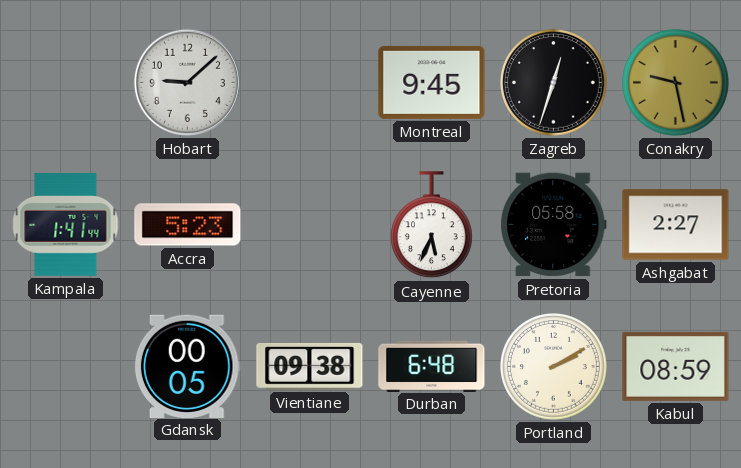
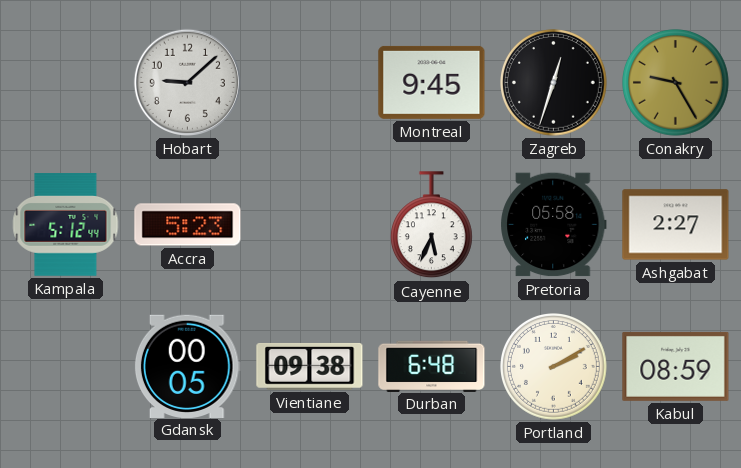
Conakry: 9:28 -> 9:25
Kampala: 1:41 -> 5:12
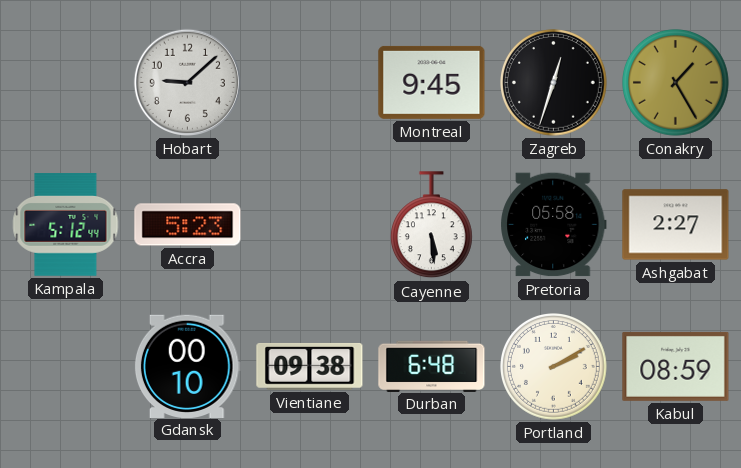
Conakry: 9:25 -> 1:25
Cayenne: 5:34 -> 5:29
Gdansk: 00:05 -> 00:10
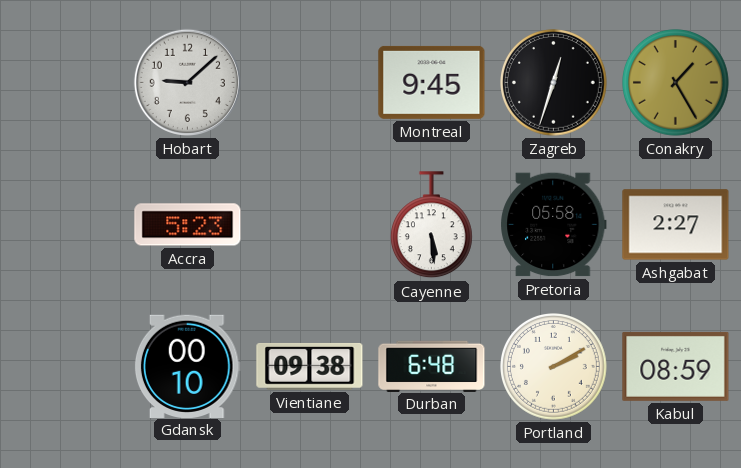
Kampala: 5:12 -> none
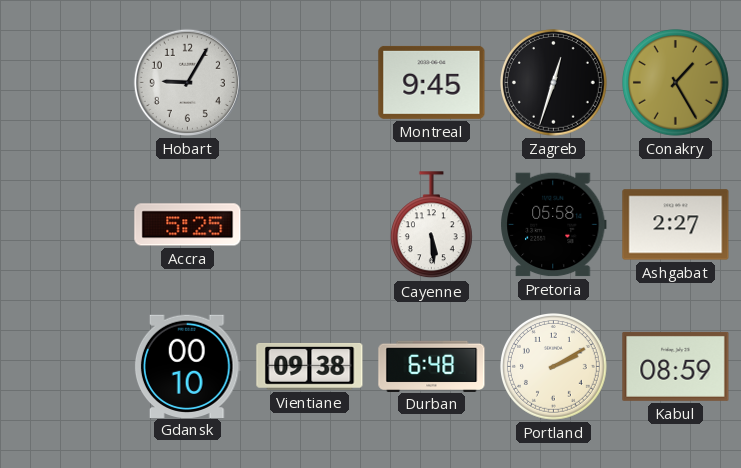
Hobart: 9:08 -> 9:05
Accra: 5:23 -> 5:25
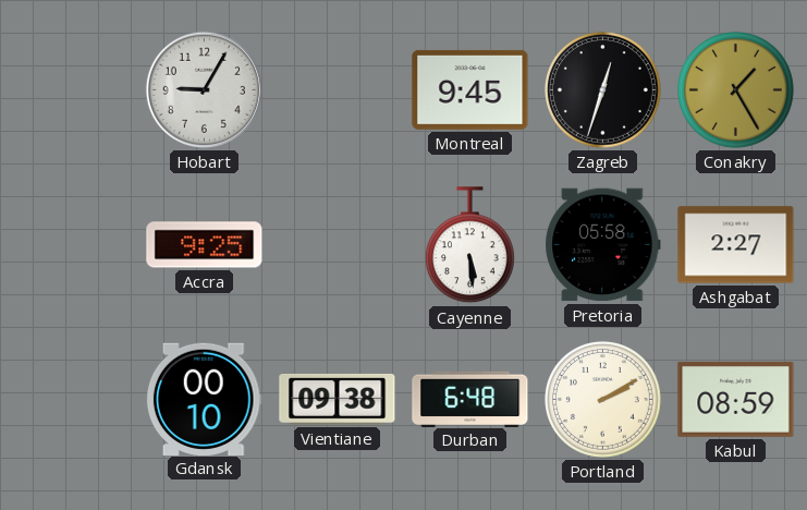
Accra: 5:25 -> 9:25
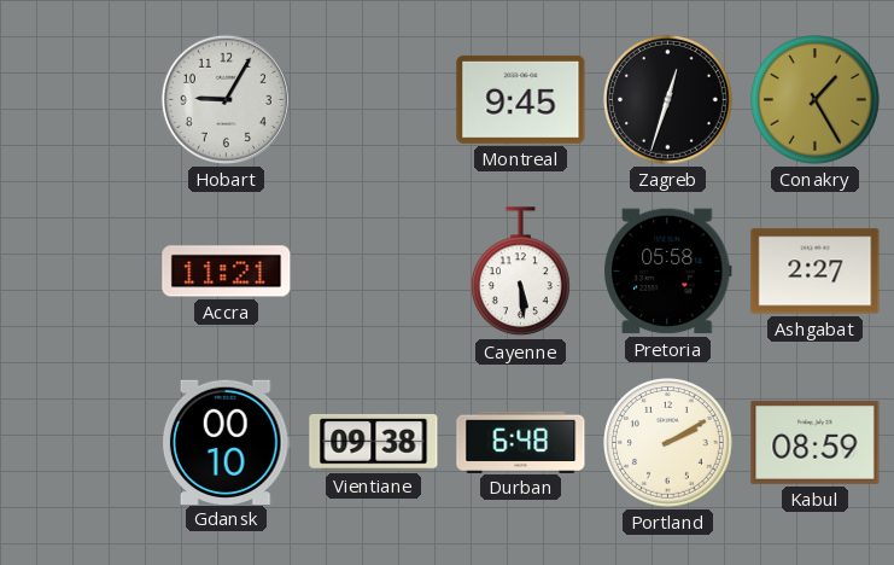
Accra: 9:25 -> 11:21
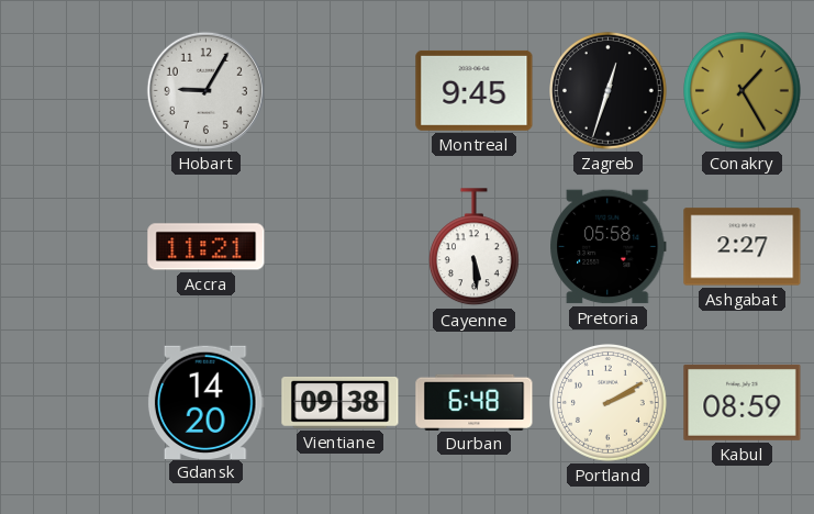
Gdansk: 00:10 -> 14:20
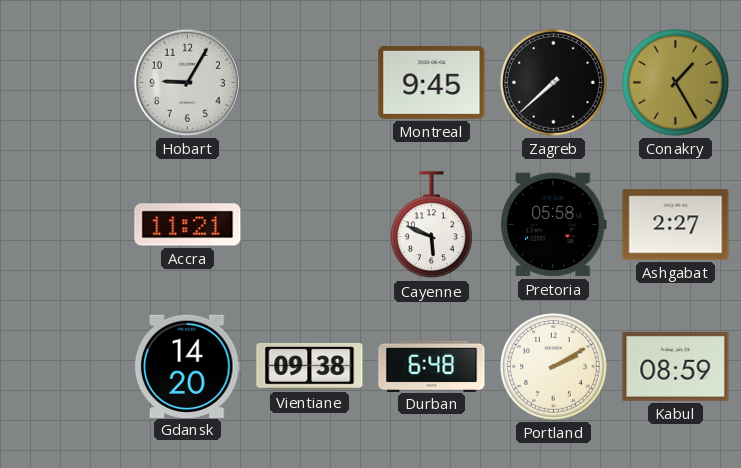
Zagreb: 12:33 -> 7:38
Cayenne: 5:29 -> 5:49
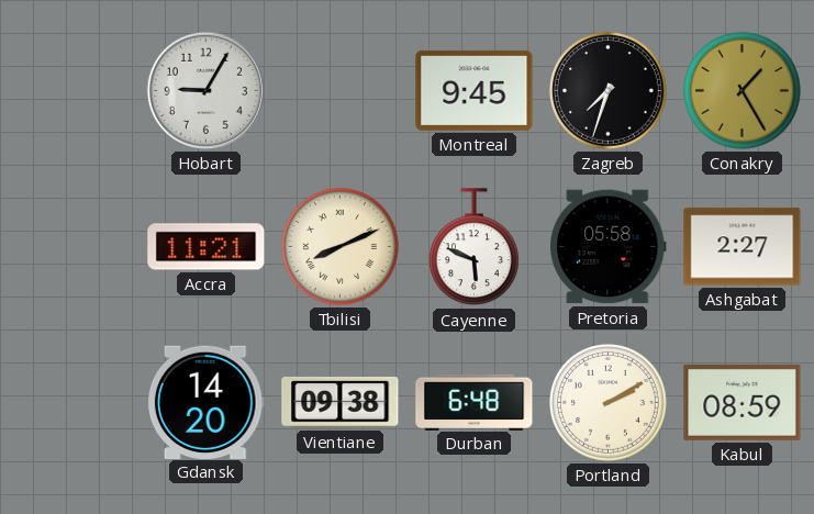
Zagreb: 7:38 -> 7:33
Tbilisi: none -> 8:11
